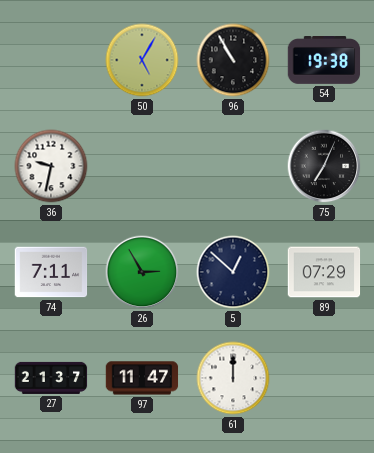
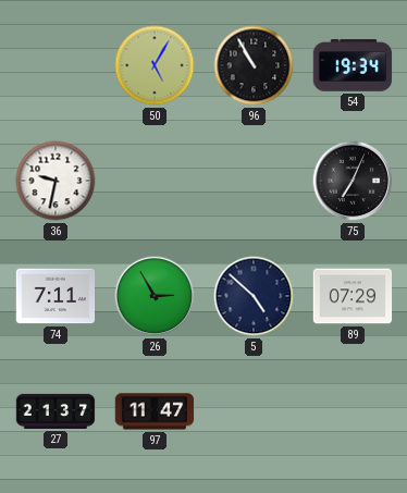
54: 19:38 -> 19:34
5: 12:52 -> 4:52
61: 12:00 -> none
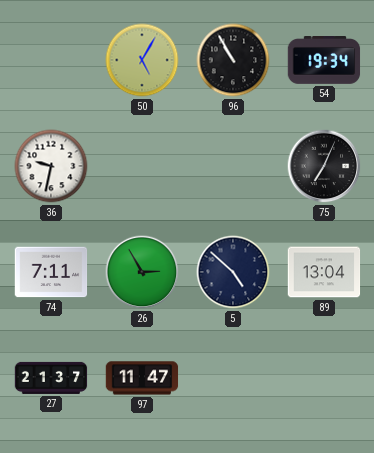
89: 07:29 -> 13:04
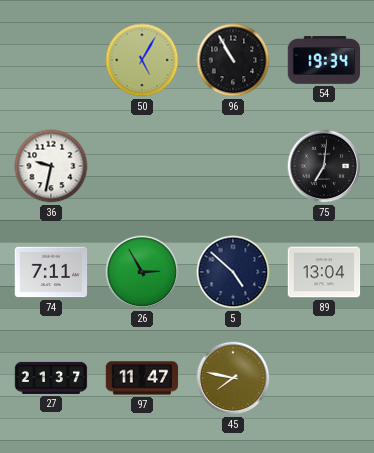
75: 7:04 -> 7:01
45: none -> 7:47
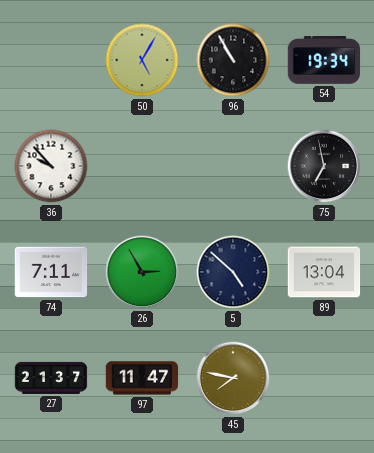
36: 9:32 -> 9:53
75: 7:01 -> 6:58
